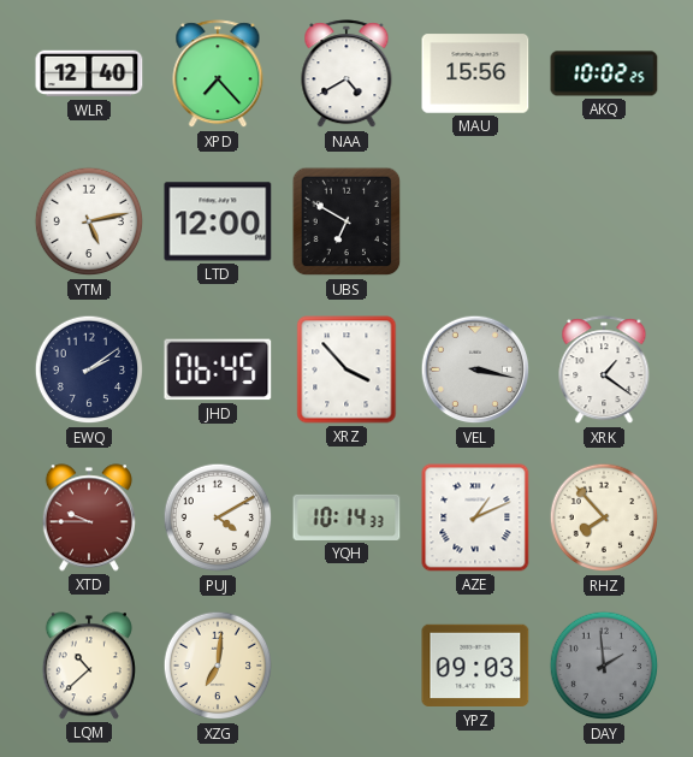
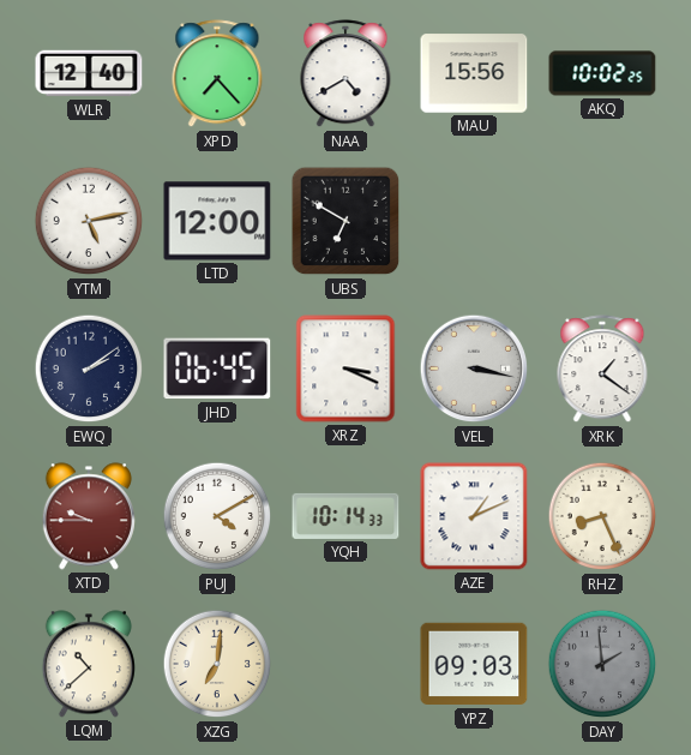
XRZ: 3:53 -> 3:19
RHZ: 7:53 -> 8:26
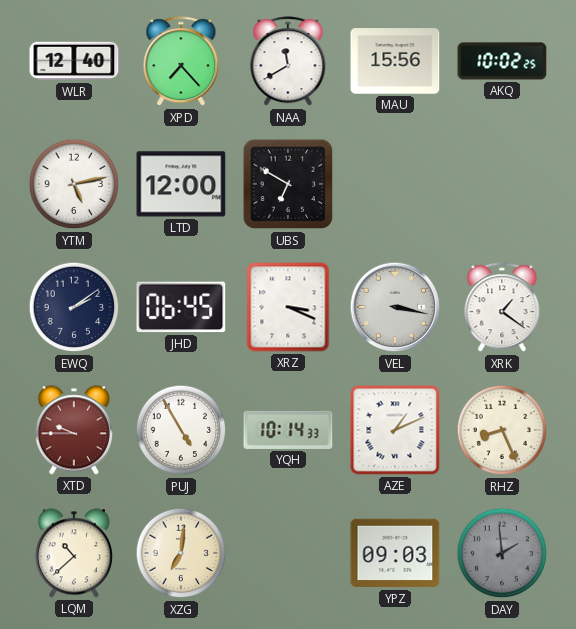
NAA: 4:40 -> 11:40
PUJ: 4:10 -> 4:55
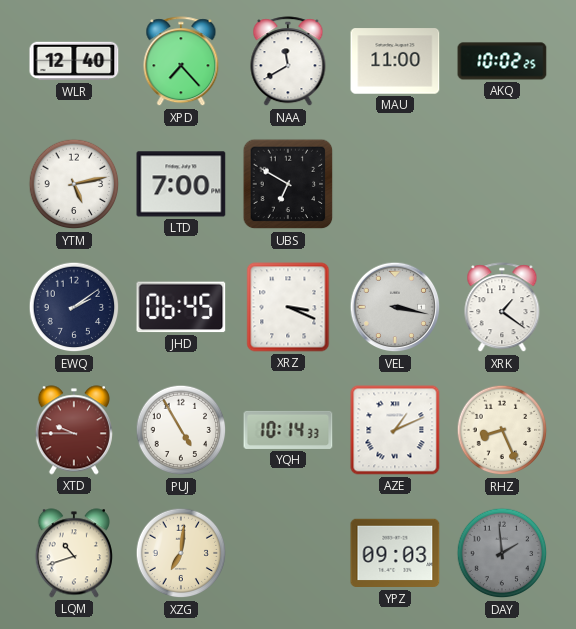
MAU: 15:56 -> 11:00
LTD: 12:00 -> 7:00
LQM: 10:38 -> 10:42
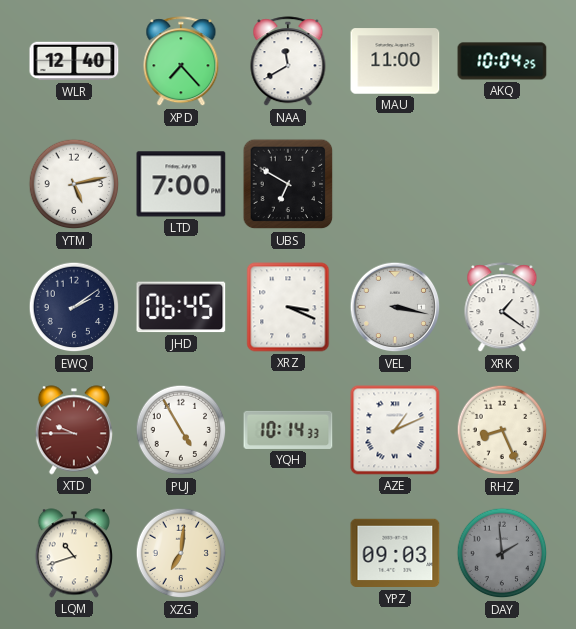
AKQ: 10:02 -> 10:04
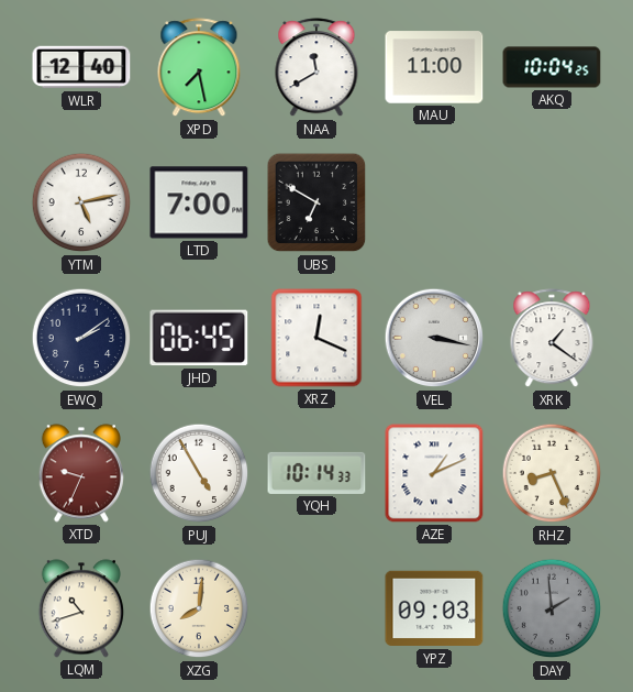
XPD: 7:23 -> 7:28
XRZ: 3:19 -> 12:19
XTD: 9:45 -> 9:34
XZG: 7:01 -> 8:01
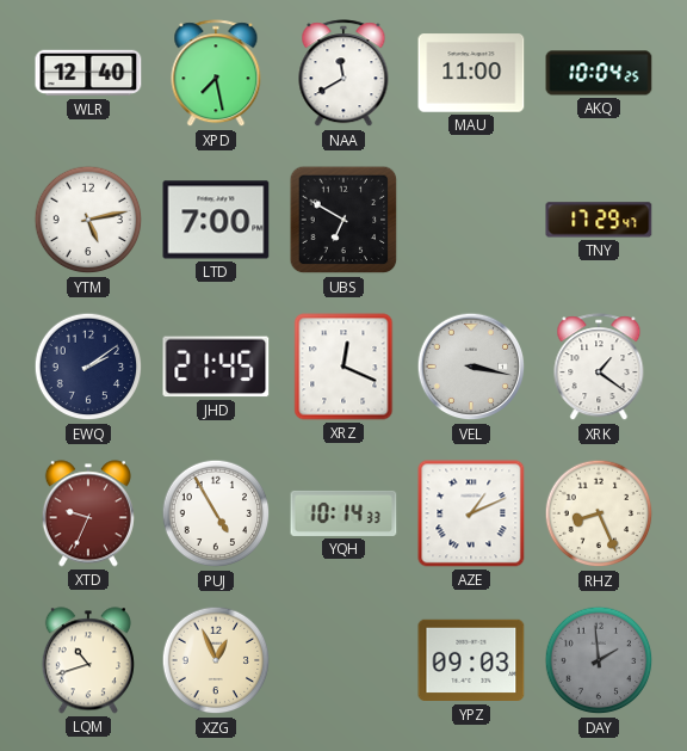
TNY: none -> 17:29
JHD: 06:45 -> 21:45
XZG: 8:01 -> 12:56
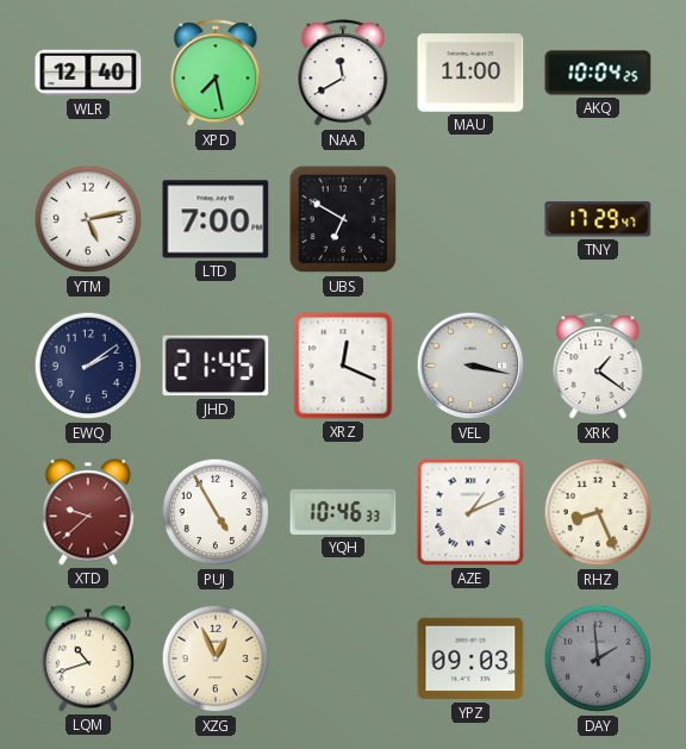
XTD: 9:34 -> 9:38
YQH: 10:14 -> 10:46
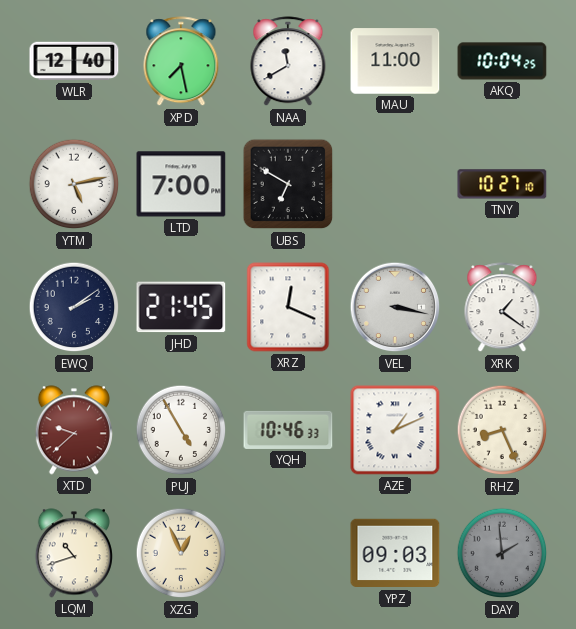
TNY: 17:29 -> 10:27
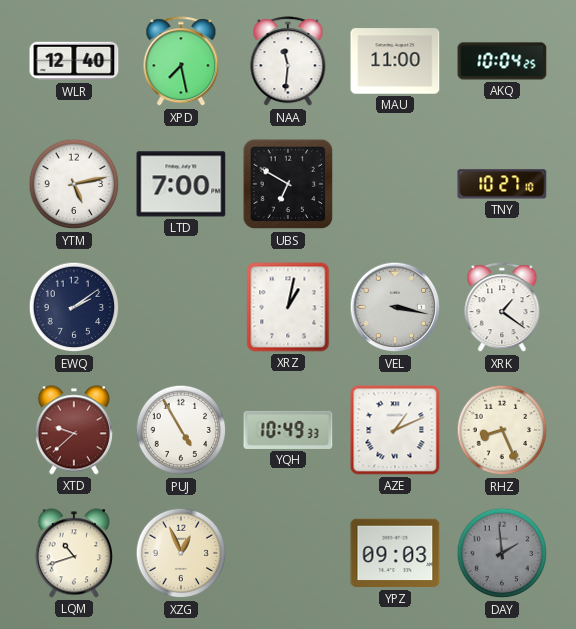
NAA: 11:40 -> 11:31
JHD: 21:45 -> none
XRZ: 12:19 -> 1:02
YQH: 10:46 -> 10:49
